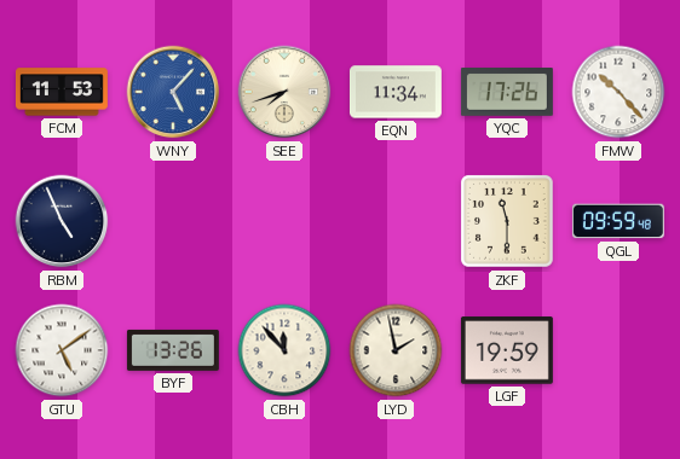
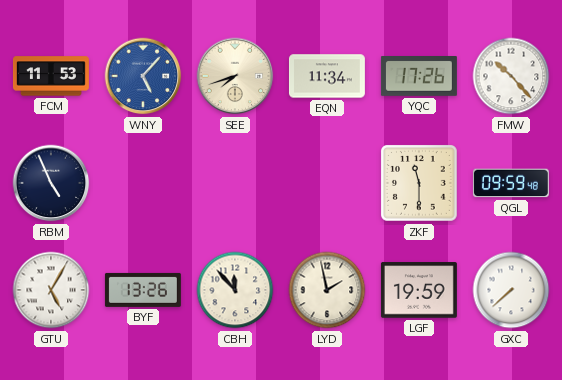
GTU: 5:09 -> 5:05
GXC: none -> 7:38
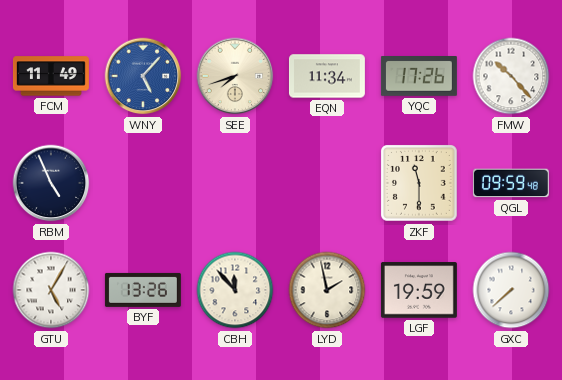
FCM: 11:53 -> 11:49
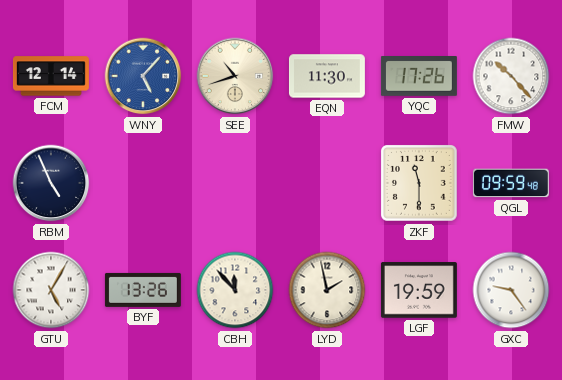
FCM: 11:49 -> 12:14
SEE: 7:42 -> 10:42
EQN: 11:34 -> 11:30
GXC: 7:38 -> 9:24
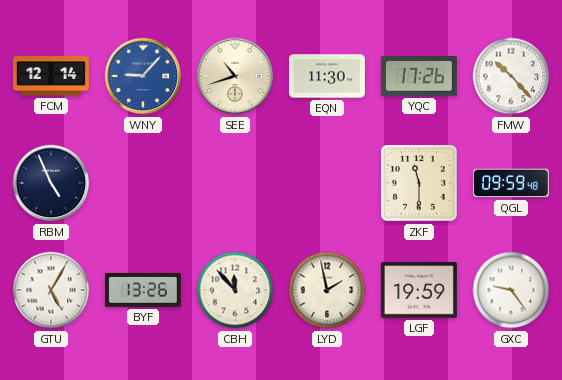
WNY: 5:07 -> 9:07
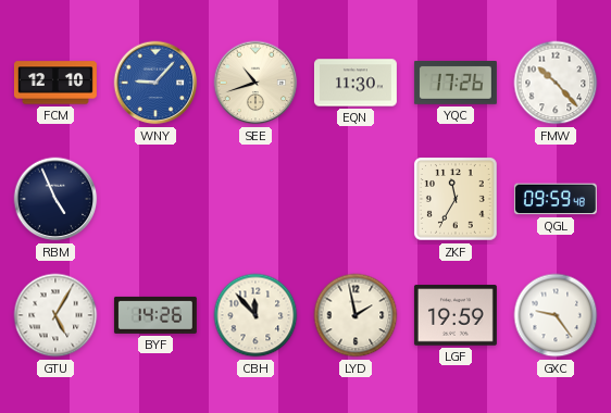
FCM: 12:14 -> 12:10
ZKF: 11:30 -> 11:35
BYF: 13:26 -> 14:26
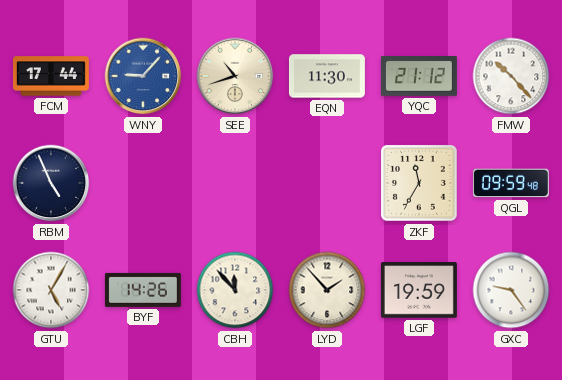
FCM: 12:10 -> 17:44
YQC: 17:26 -> 21:12
LYD: 1:58 -> 1:53
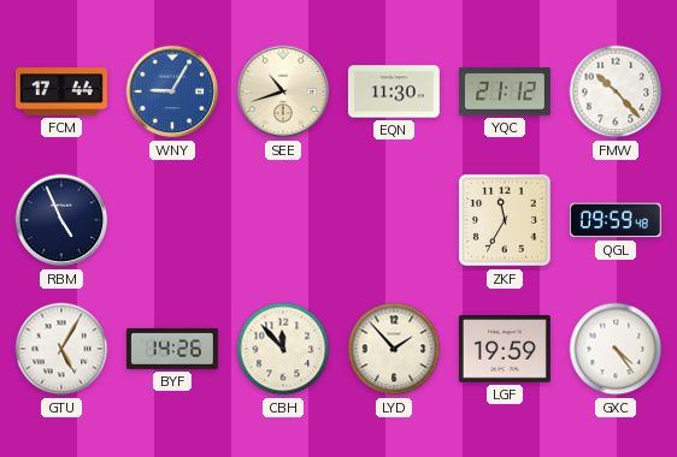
WNY: 9:07 -> 9:05
GXC: 9:24 -> 4:24
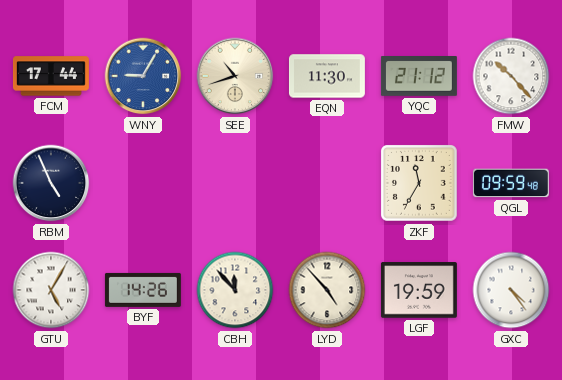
LYD: 1:53 -> 4:53
